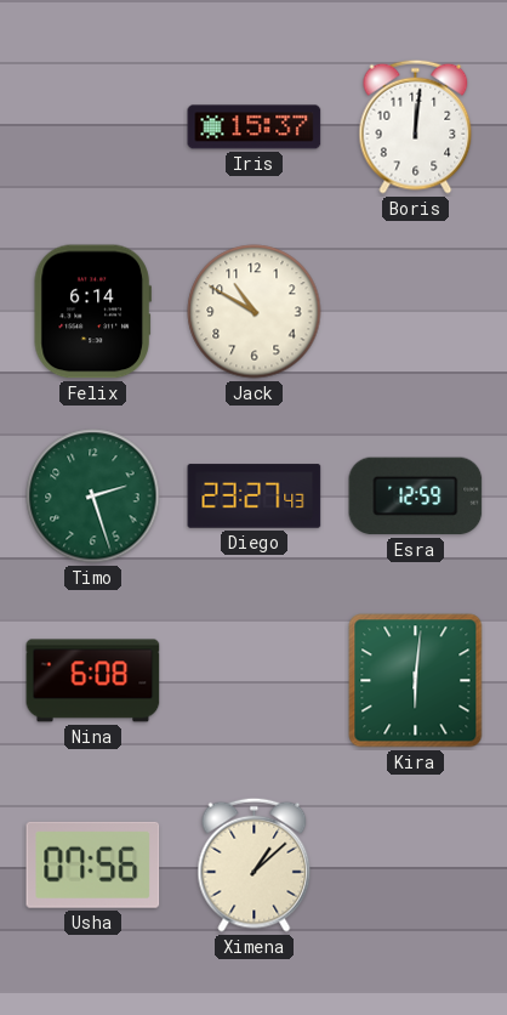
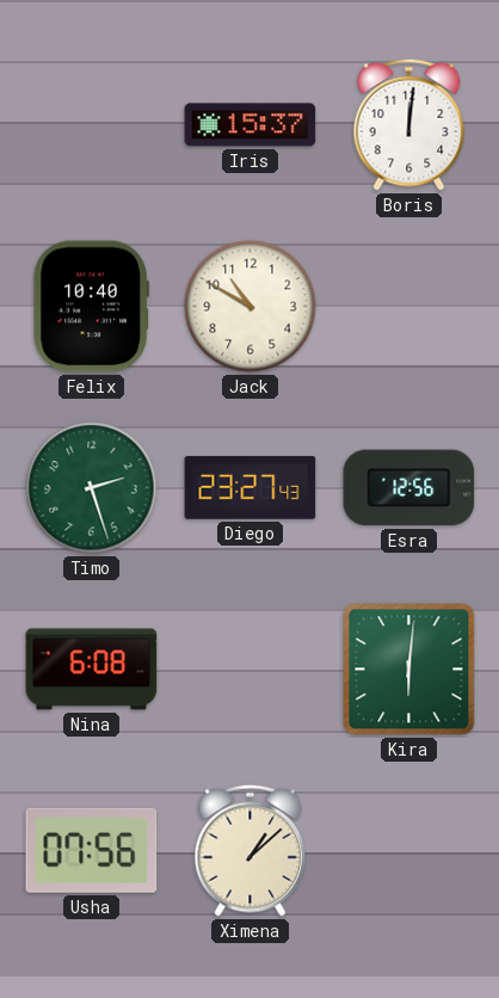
Felix: 6:14 -> 10:40
Esra: 12:59 -> 12:56
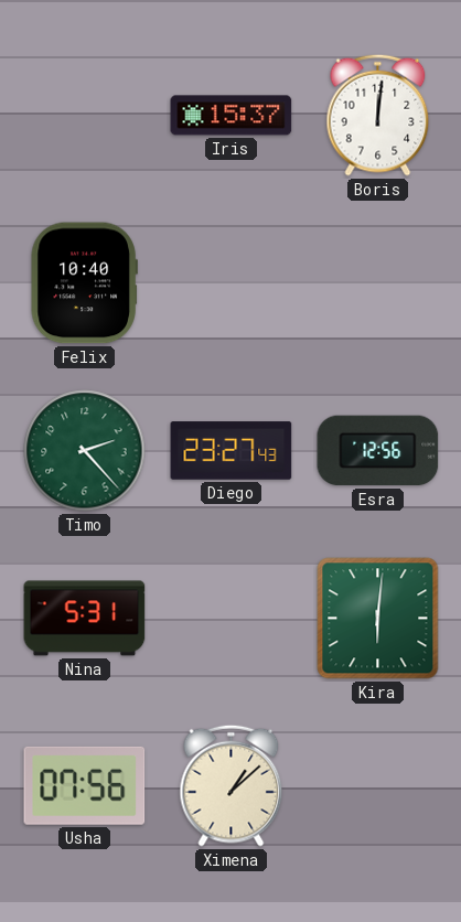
Jack: 10:50 -> none
Timo: 2:27 -> 2:23
Nina: 6:08 -> 5:31
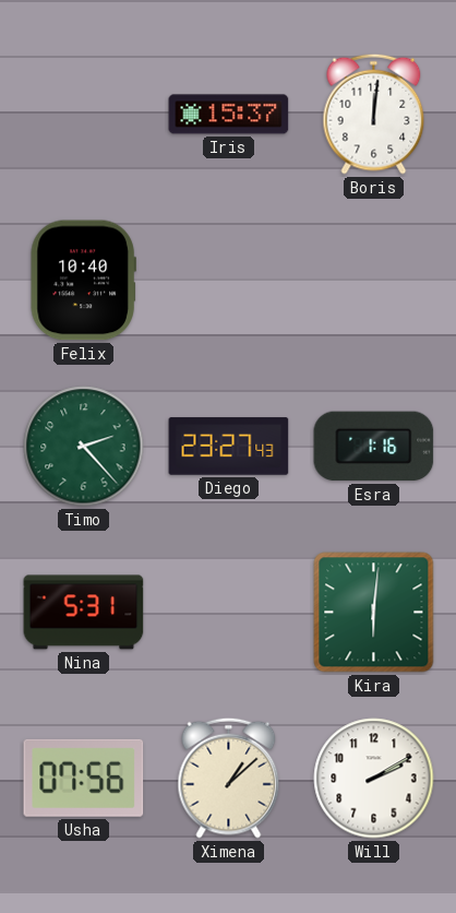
Esra: 12:56 -> 1:16
Will: none -> 2:10
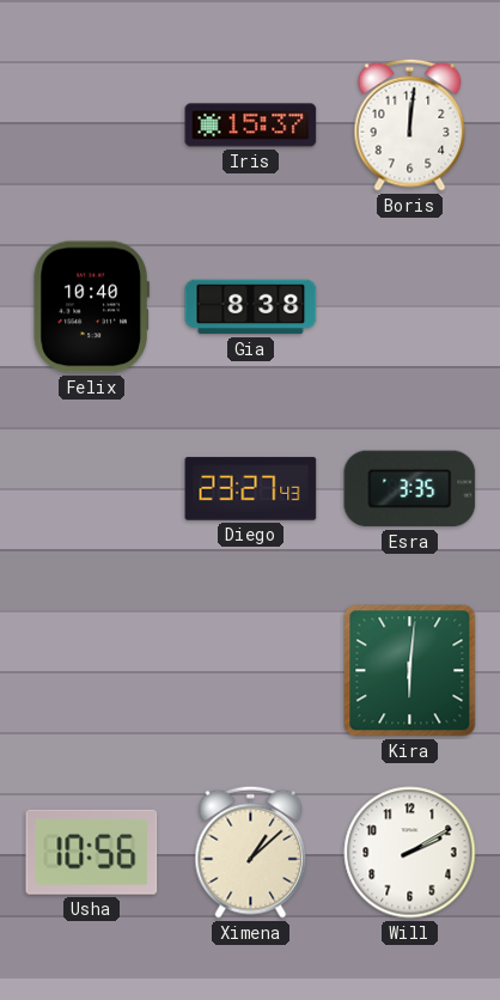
Gia: none -> 8:38
Timo: 2:23 -> none
Esra: 1:16 -> 3:35
Nina: 5:31 -> none
Usha: 07:56 -> 10:56
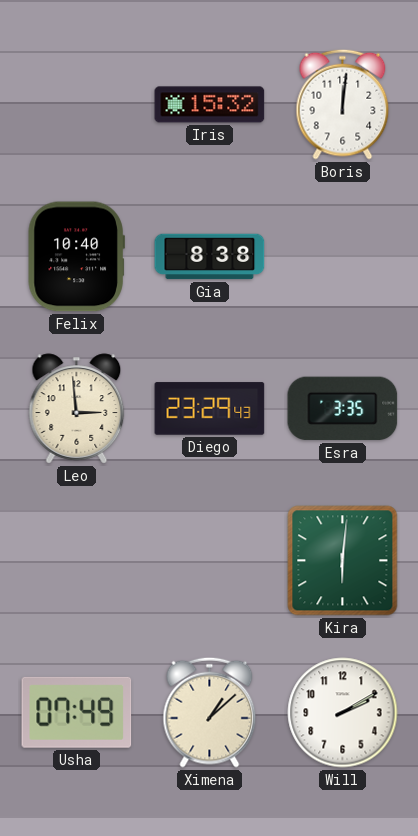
Iris: 15:37 -> 15:32
Leo: none -> 2:59
Diego: 23:27 -> 23:29
Usha: 10:56 -> 07:49
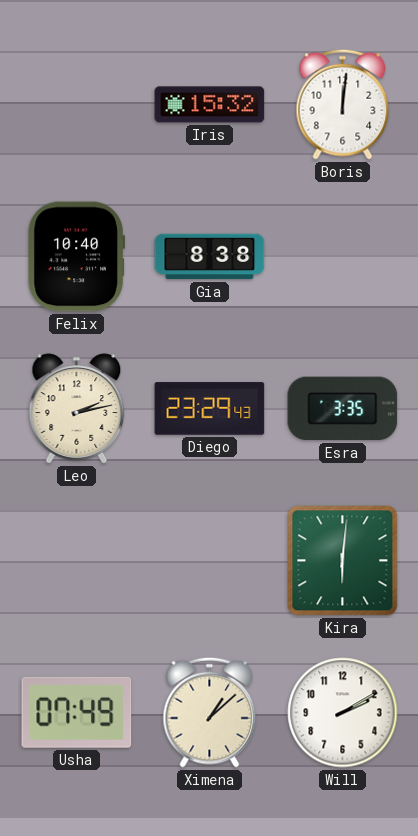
Leo: 2:59 -> 2:13
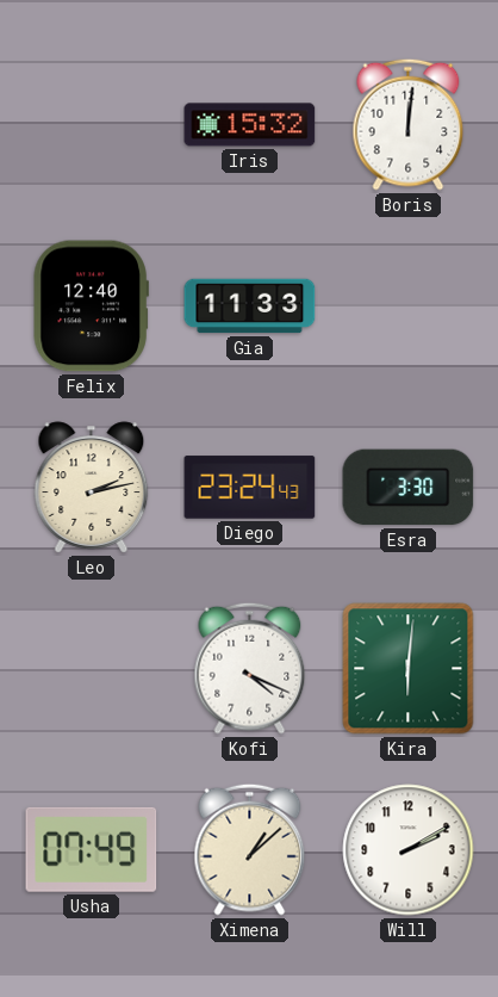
Felix: 10:40 -> 12:40
Gia: 8:38 -> 11:33
Diego: 23:29 -> 23:24
Esra: 3:35 -> 3:30
Kofi: none -> 4:19
